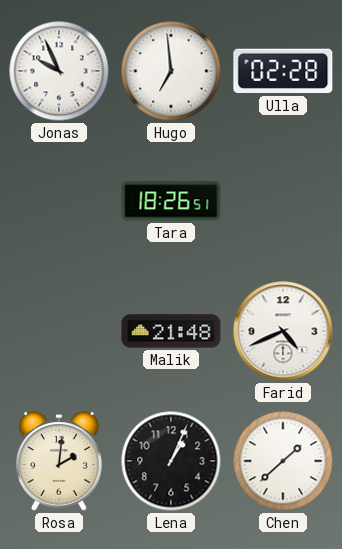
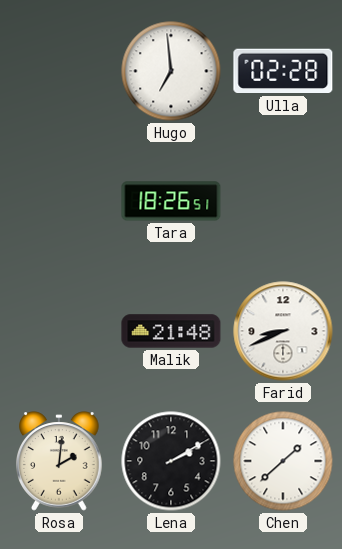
Jonas: 9:56 -> none
Farid: 4:41 -> 8:41
Lena: 1:04 -> 2:10
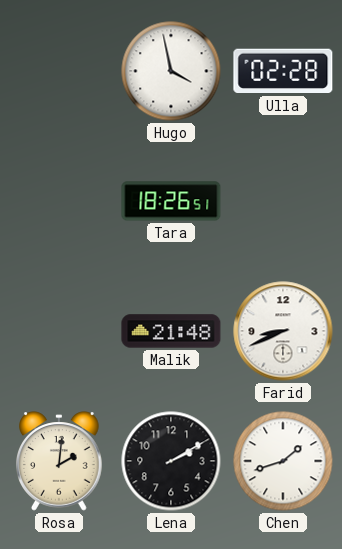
Hugo: 6:59 -> 3:58
Chen: 1:38 -> 1:42
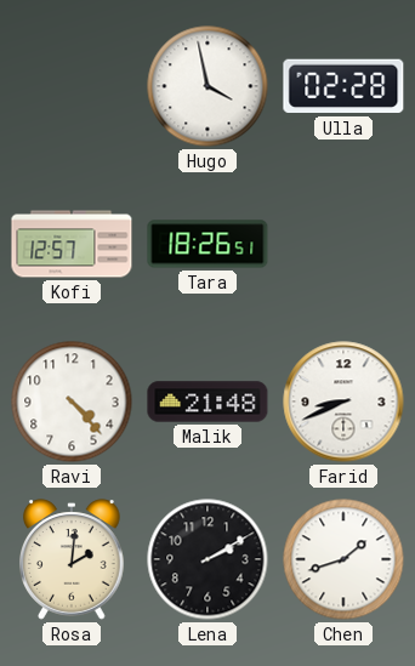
Kofi: none -> 12:57
Ravi: none -> 4:23
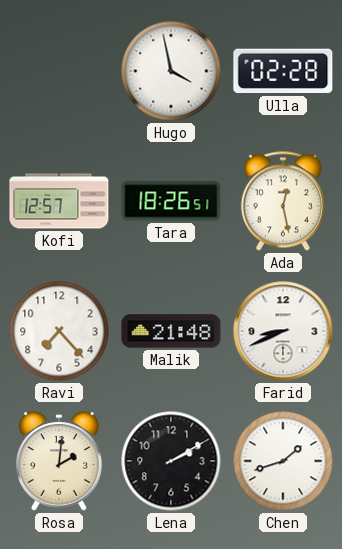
Ada: none -> 12:28
Ravi: 4:23 -> 7:23
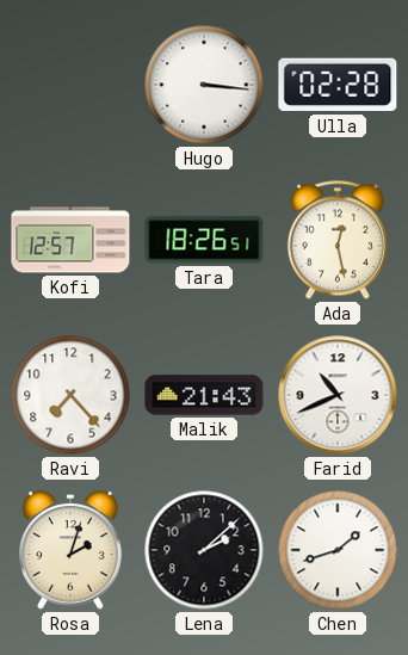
Hugo: 3:58 -> 3:16
Malik: 21:48 -> 21:43
Farid: 8:41 -> 10:41
Rosa: 2:01 -> 2:03
Lena: 2:10 -> 2:08
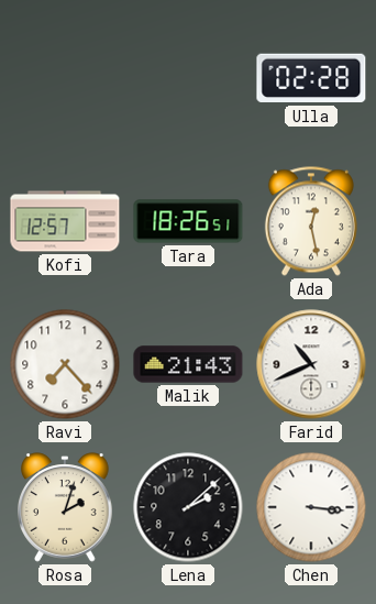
Hugo: 3:16 -> none
Chen: 1:42 -> 3:16
